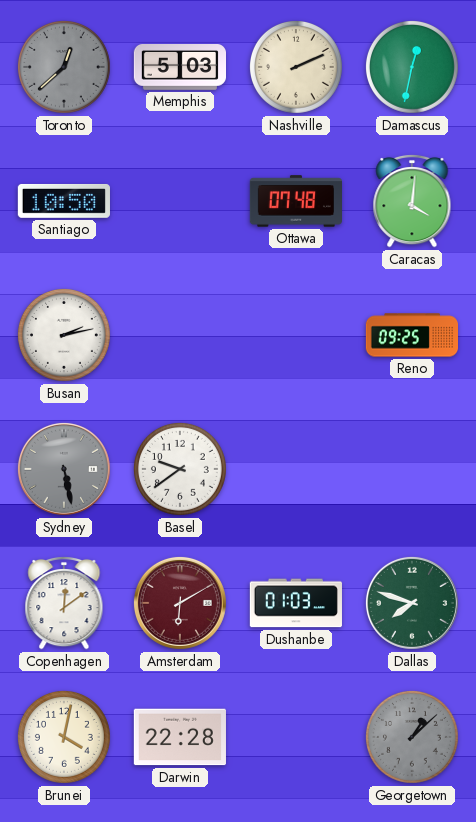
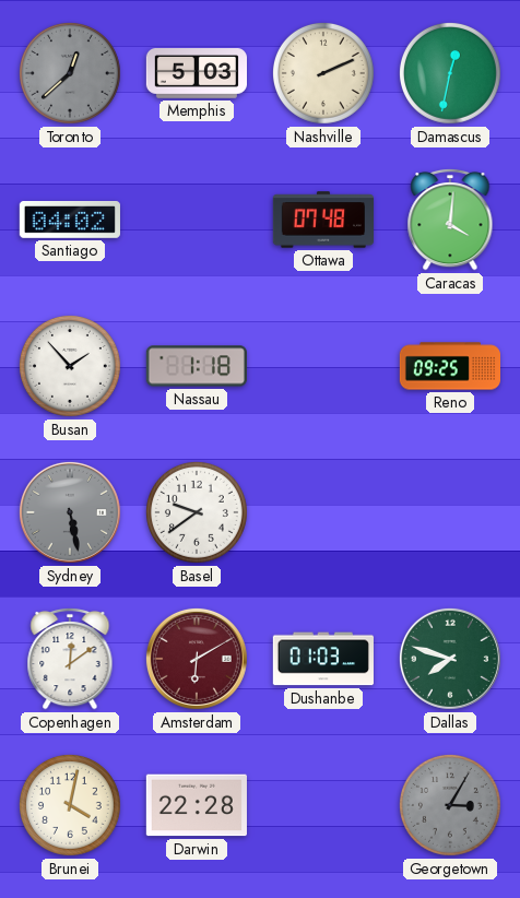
Santiago: 10:50 -> 04:02
Busan: 2:13 -> 1:53
Nassau: none -> 1:18
Georgetown: 1:08 -> 3:05
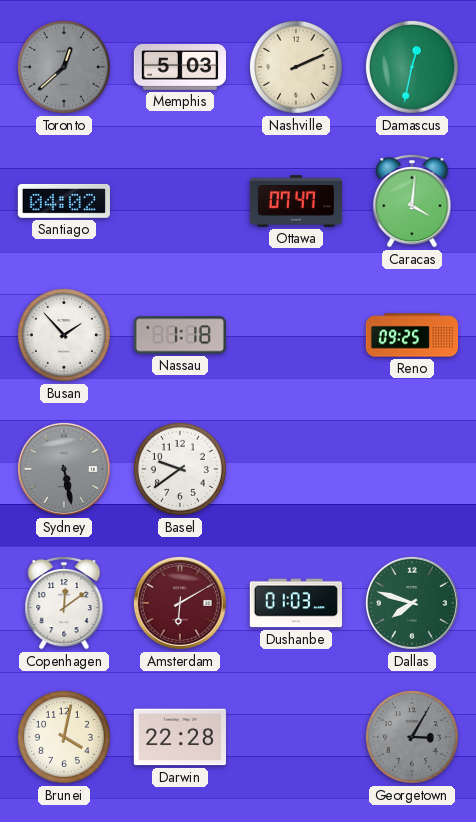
Ottawa: 07:48 -> 07:47
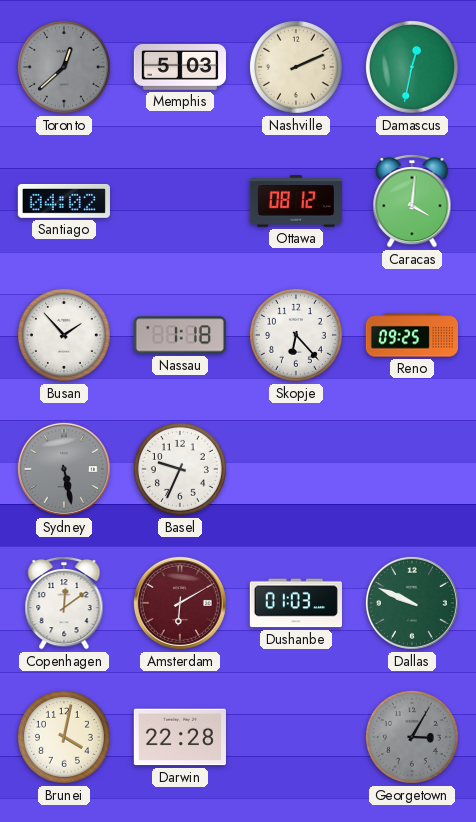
Ottawa: 07:47 -> 08:12
Skopje: none -> 6:23
Basel: 9:39 -> 9:34
Dallas: 7:48 -> 9:49
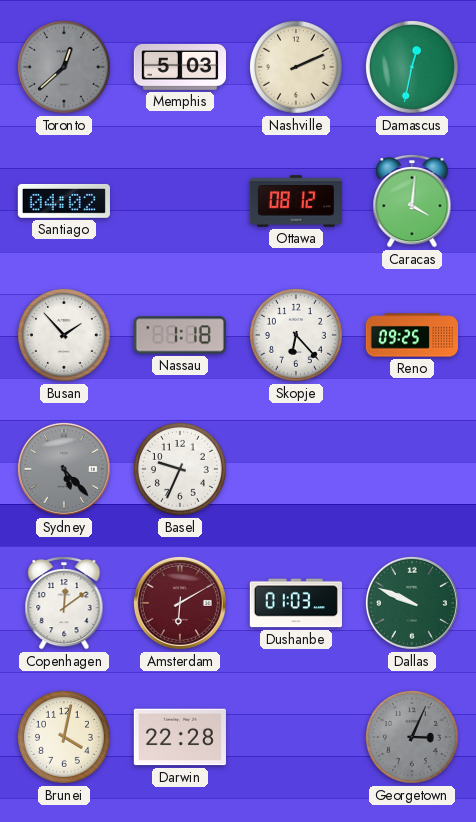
Sydney: 5:28 -> 5:23
Georgetown: 3:05 -> 3:04
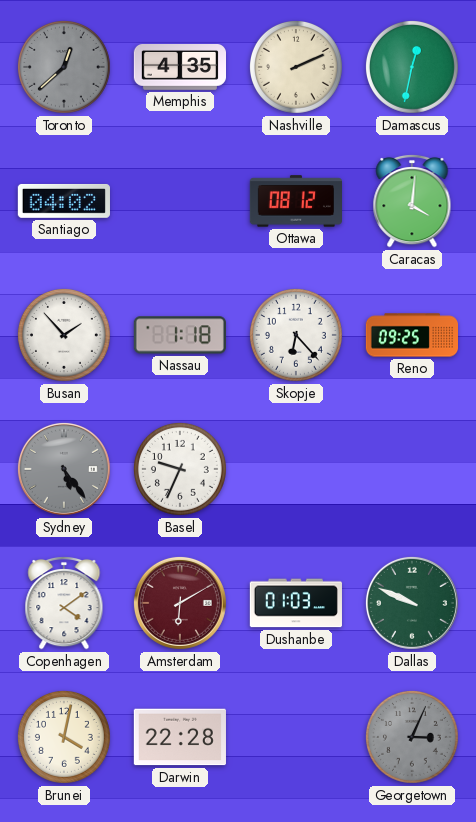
Memphis: 5:03 -> 4:35
Sydney: 5:23 -> 5:24
Copenhagen: 12:09 -> 4:09
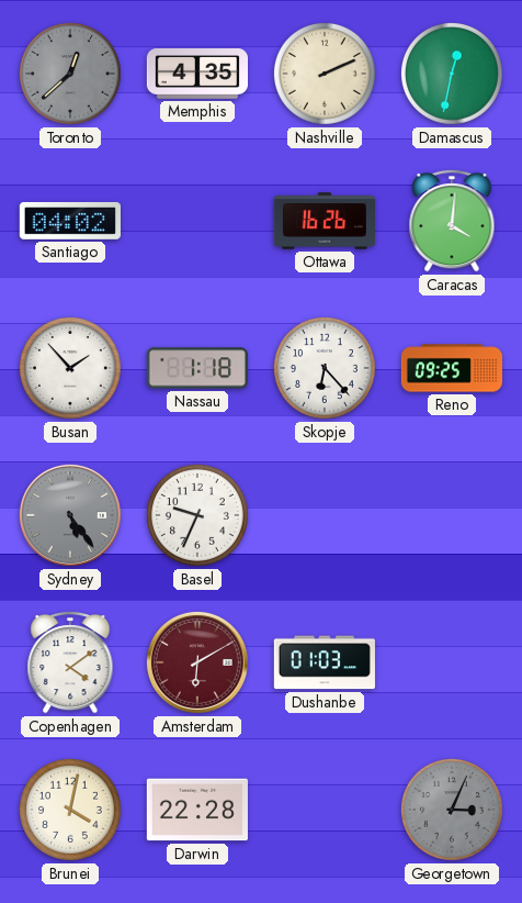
Ottawa: 08:12 -> 16:26
Dallas: 9:49 -> none
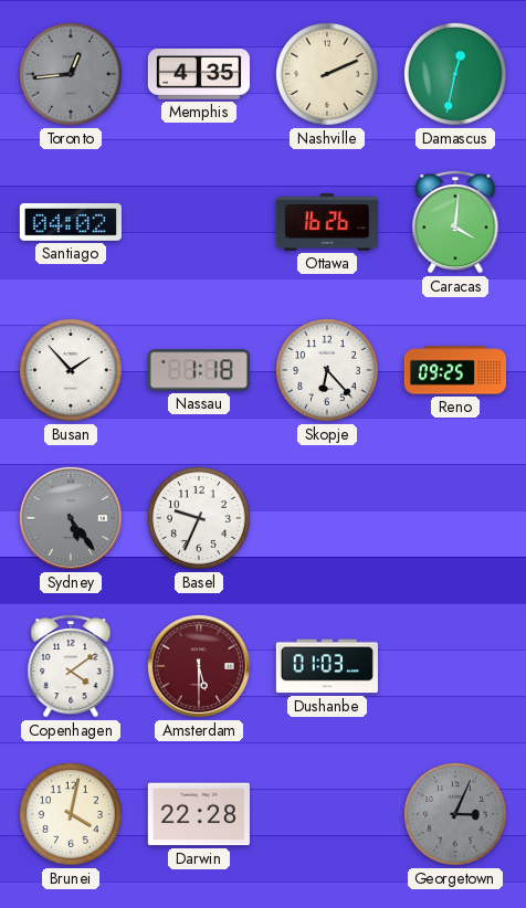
Toronto: 12:38 -> 12:44
Amsterdam: 6:10 -> 5:30
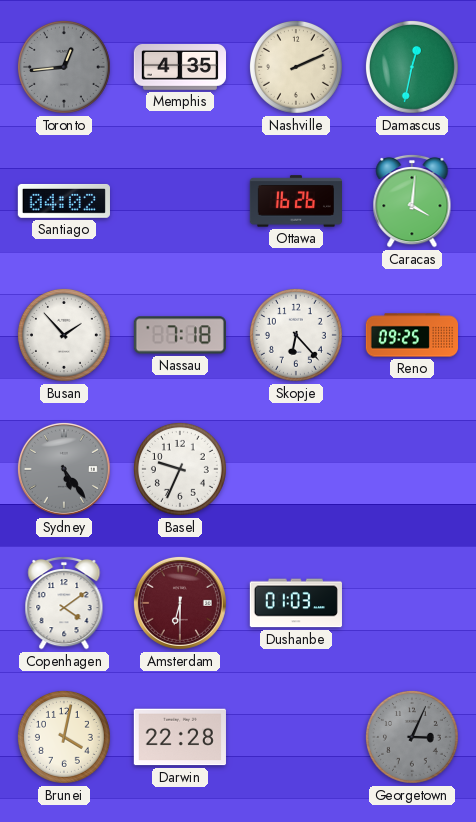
Nassau: 1:18 -> 7:18
Amsterdam: 5:30 -> 6:30
